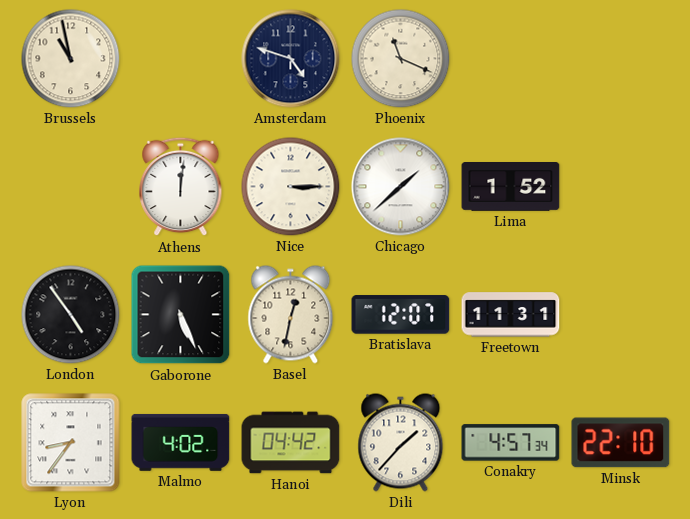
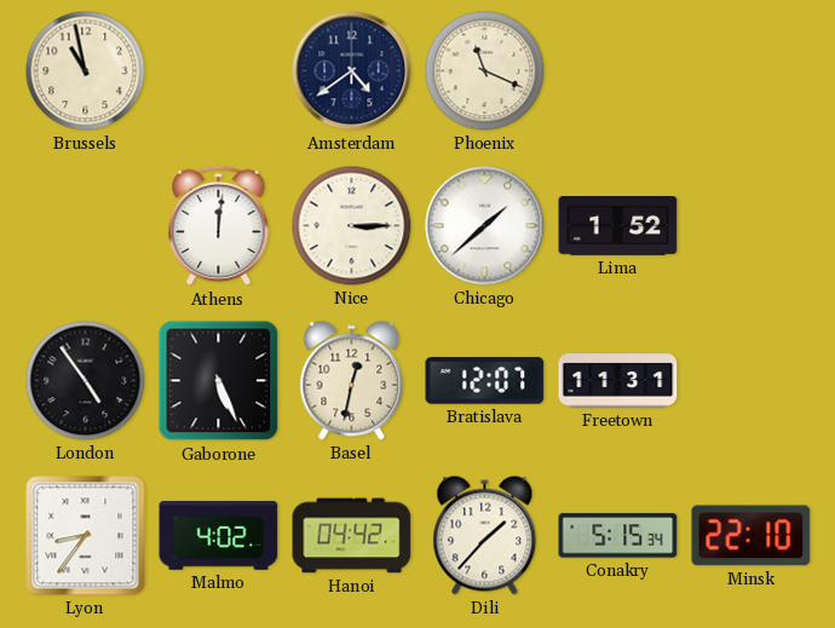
Amsterdam: 4:48 -> 4:39
Conakry: 4:57 -> 5:15
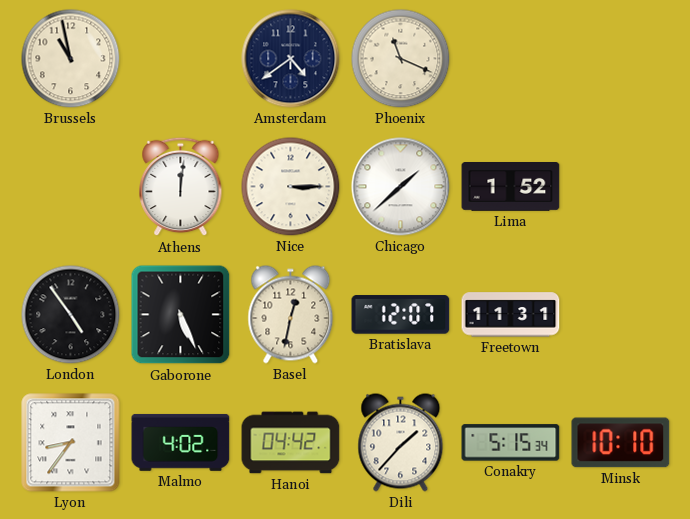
Minsk: 22:10 -> 10:10
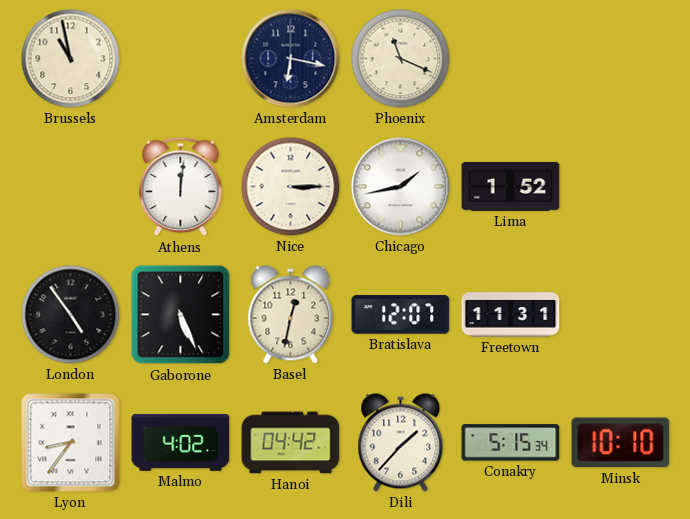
Amsterdam: 4:39 -> 6:17
Chicago: 1:38 -> 1:43
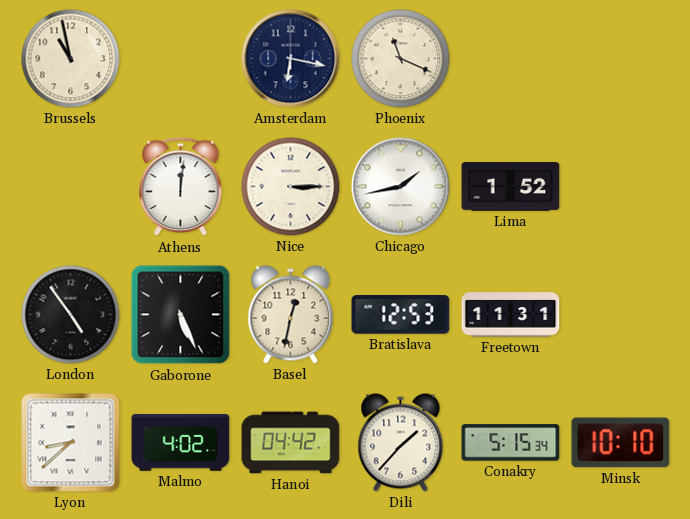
Bratislava: 12:07 -> 12:53
Lyon: 8:36 -> 8:38
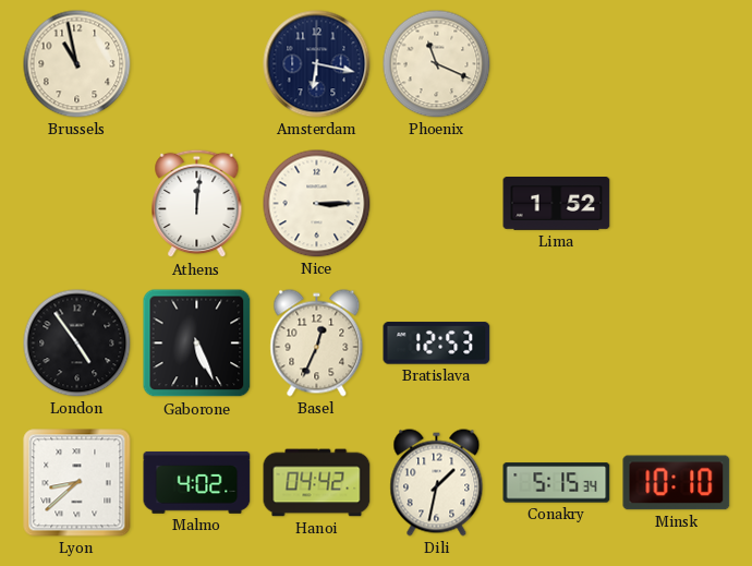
Chicago: 1:43 -> none
Basel: 12:32 -> 12:34
Freetown: 11:31 -> none
Dili: 1:37 -> 1:32
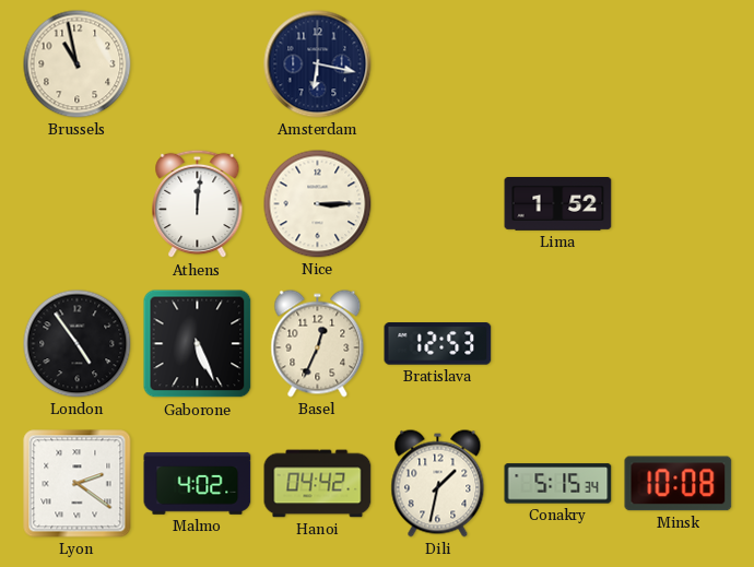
Phoenix: 11:19 -> none
Lyon: 8:38 -> 2:21
Minsk: 10:10 -> 10:08
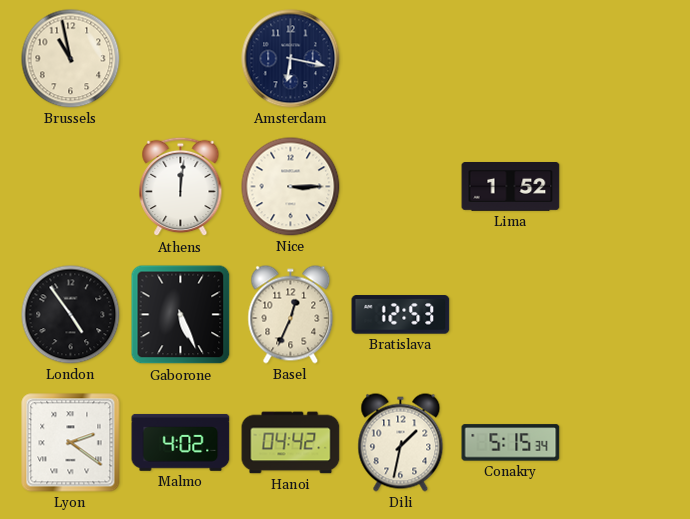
Minsk: 10:08 -> none
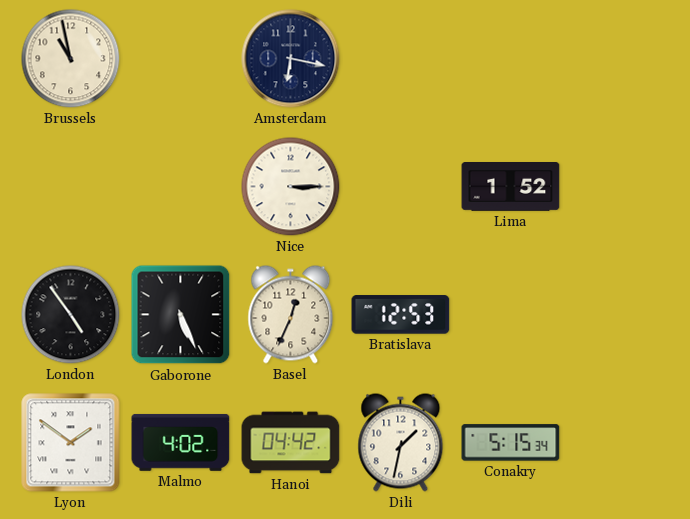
Athens: 12:01 -> none
Lyon: 2:21 -> 1:51
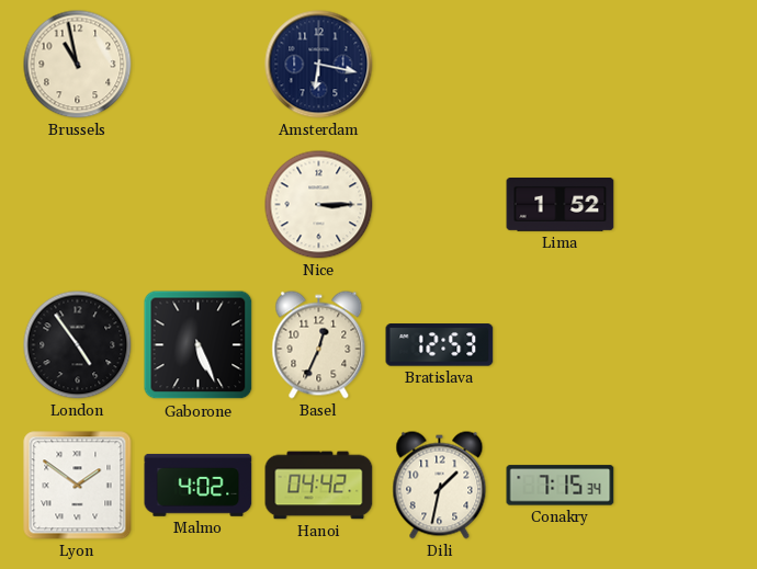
Conakry: 5:15 -> 7:15
